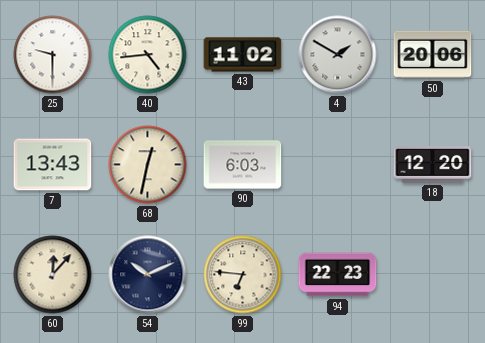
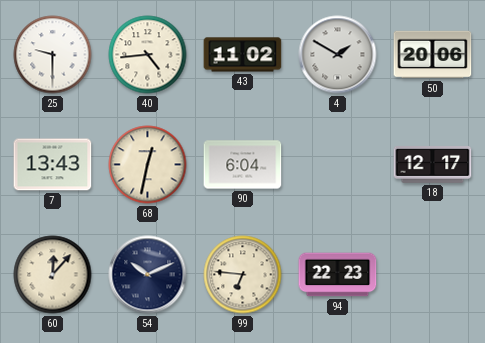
90: 6:03 -> 6:04
18: 12:20 -> 12:17
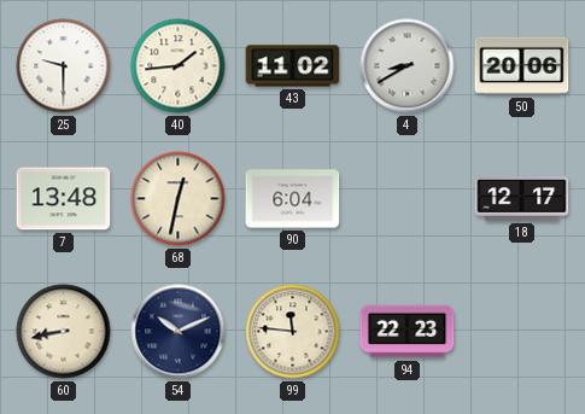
40: 4:44 -> 1:44
4: 1:50 -> 8:40
7: 13:43 -> 13:48
60: 12:07 -> 8:43
99: 6:46 -> 11:46
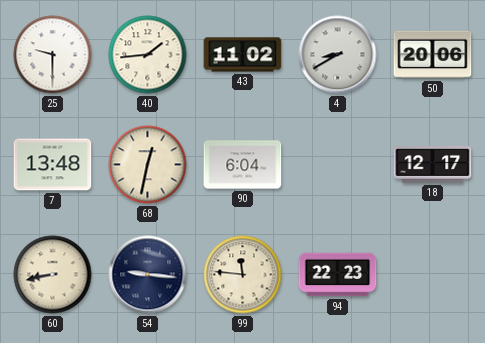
54: 10:11 -> 9:16
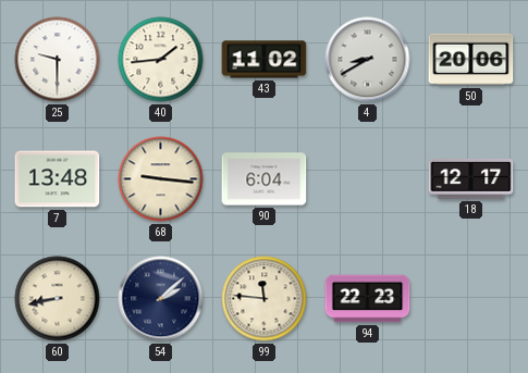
68: 12:32 -> 9:16
54: 9:16 -> 2:08
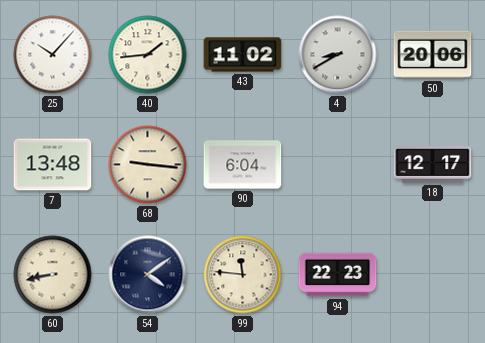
25: 9:30 -> 10:07
54: 2:08 -> 4:09
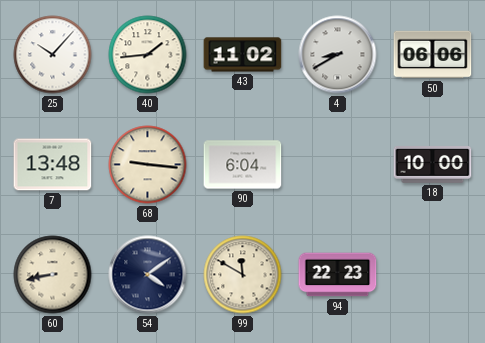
50: 20:06 -> 06:06
18: 12:17 -> 10:00
99: 11:46 -> 11:50
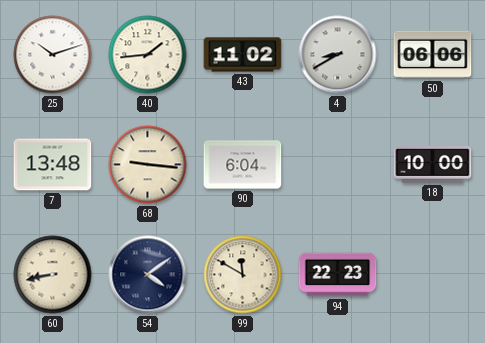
25: 10:07 -> 10:12
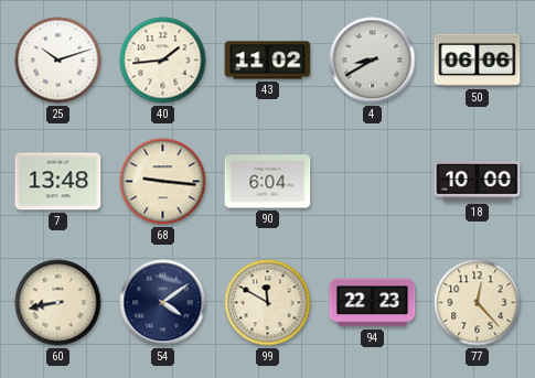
77: none -> 12:23
